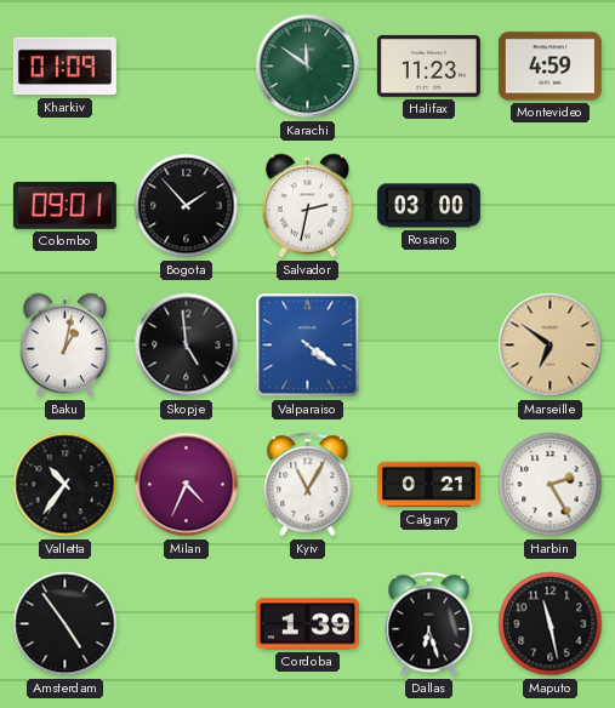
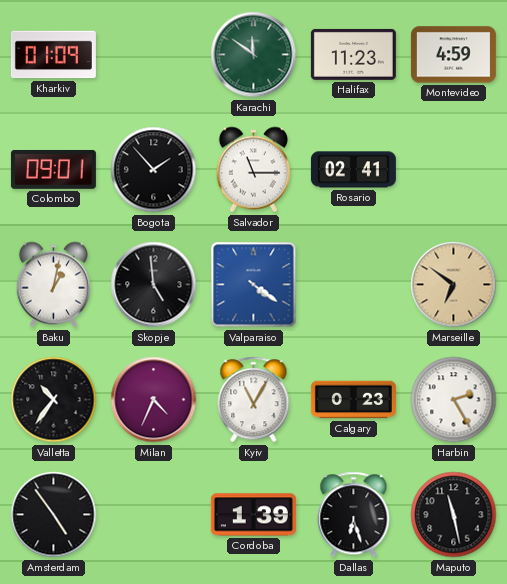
Salvador: 2:32 -> 11:15
Rosario: 03:00 -> 02:41
Calgary: 0:21 -> 0:23
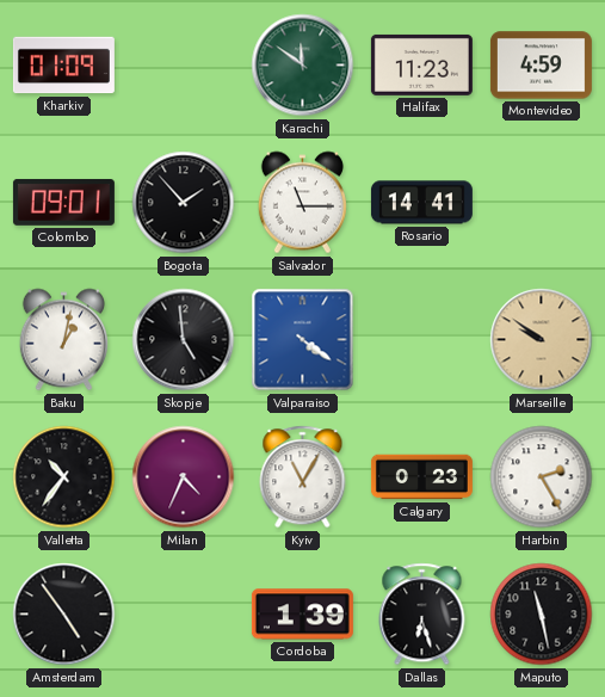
Rosario: 02:41 -> 14:41
Marseille: 6:51 -> 9:51
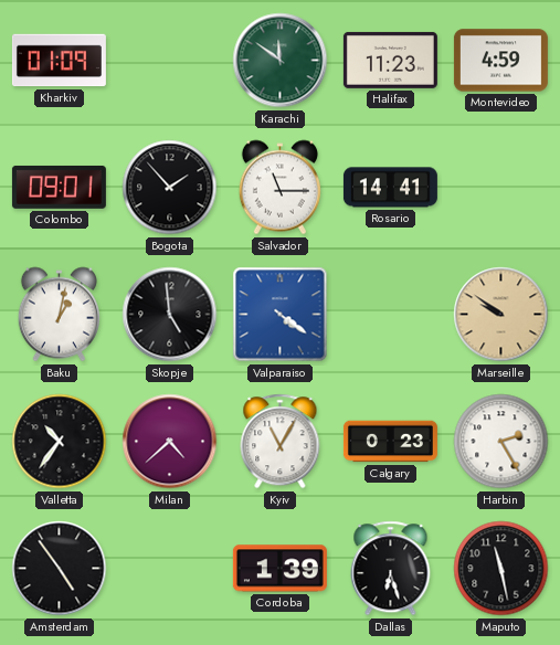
Milan: 4:34 -> 4:38
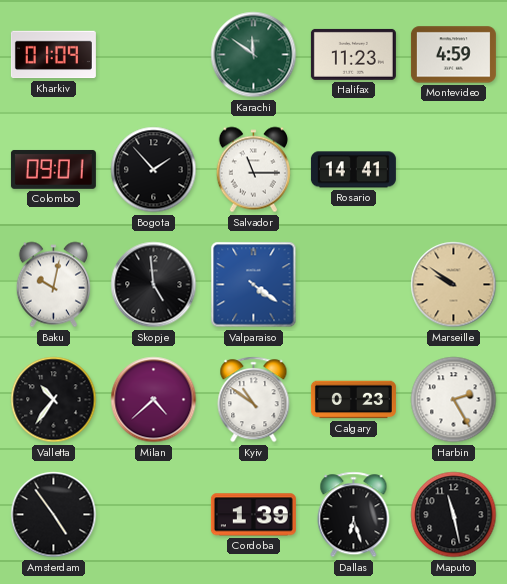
Baku: 1:02 -> 10:02
Kyiv: 11:05 -> 10:51
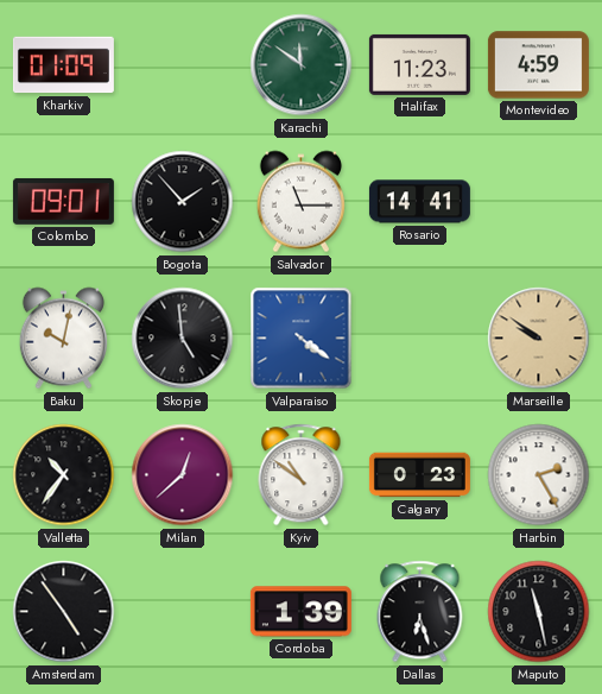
Milan: 4:38 -> 12:38
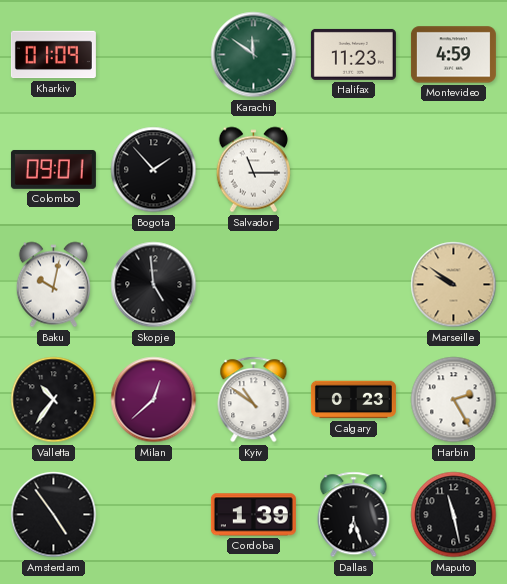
Rosario: 14:41 -> none
Valparaiso: 4:21 -> none
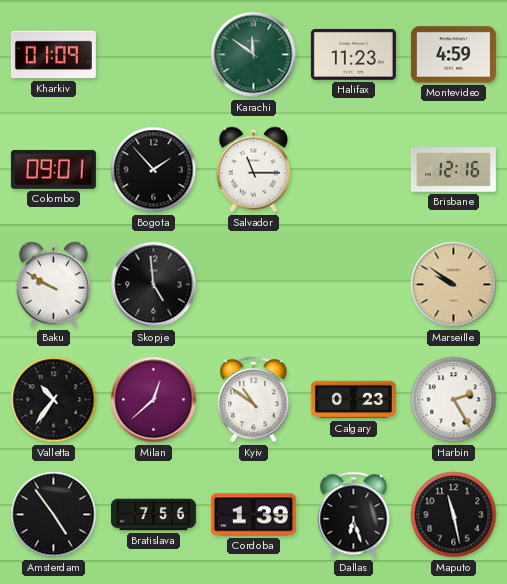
Brisbane: none -> 12:16
Baku: 10:02 -> 9:50
Bratislava: none -> 7:56
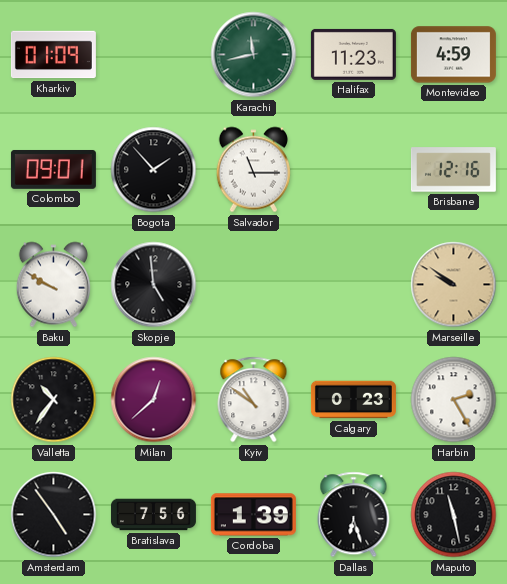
Karachi: 11:51 -> 11:43
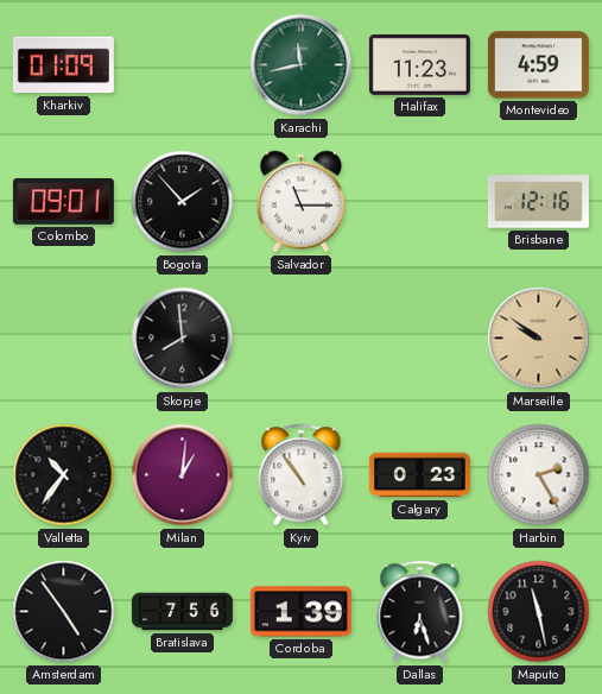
Baku: 9:50 -> none
Skopje: 4:59 -> 7:59
Milan: 12:38 -> 1:01
Kyiv: 10:51 -> 10:54
